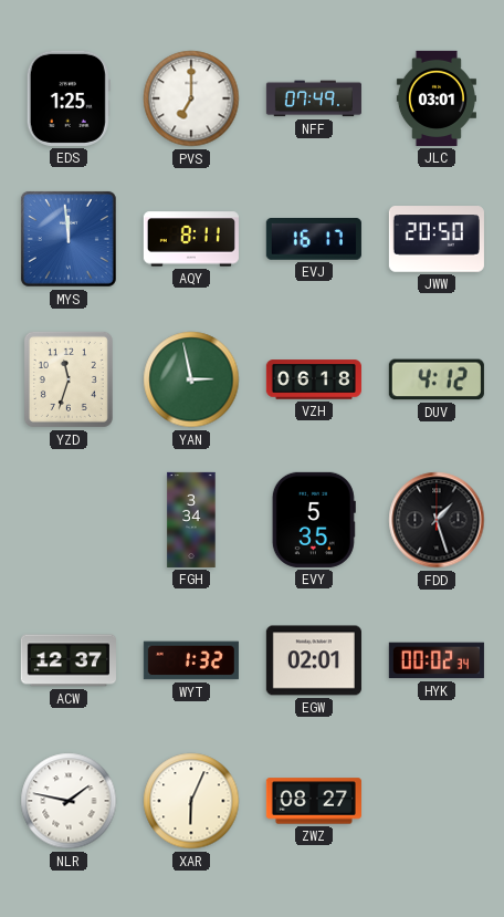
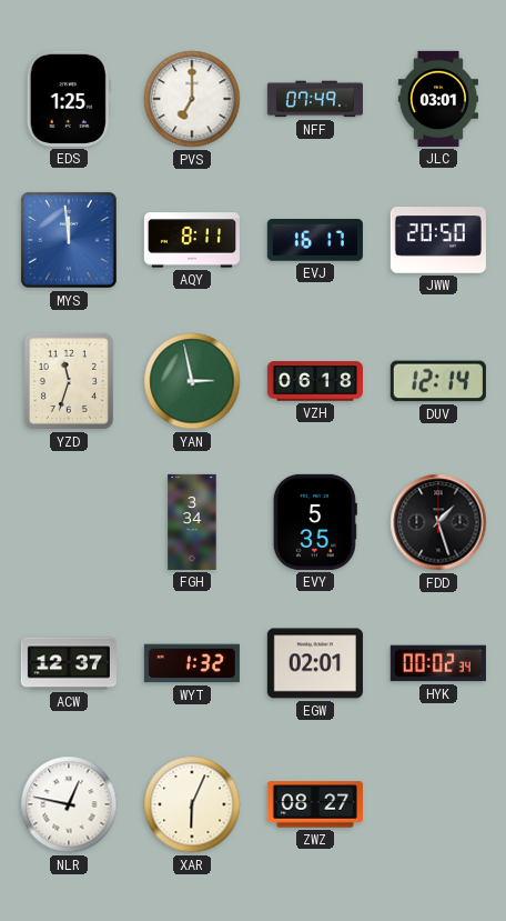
DUV: 4:12 -> 12:14
NLR: 1:47 -> 12:47
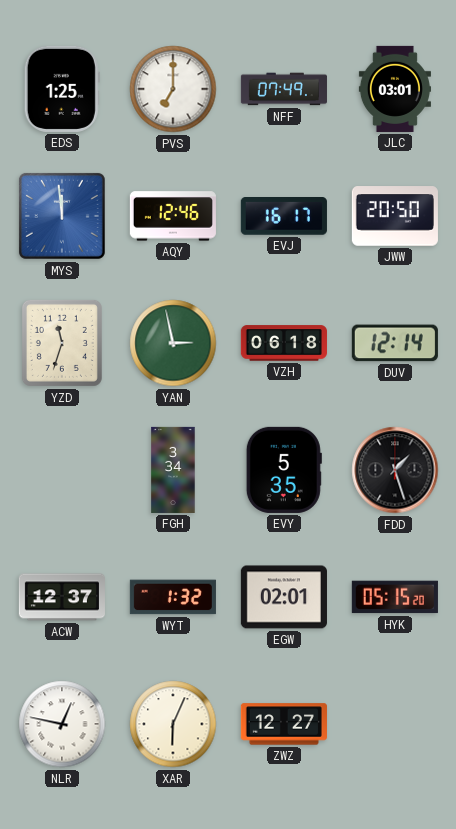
AQY: 8:11 -> 12:46
HYK: 00:02 -> 05:15
ZWZ: 08:27 -> 12:27
